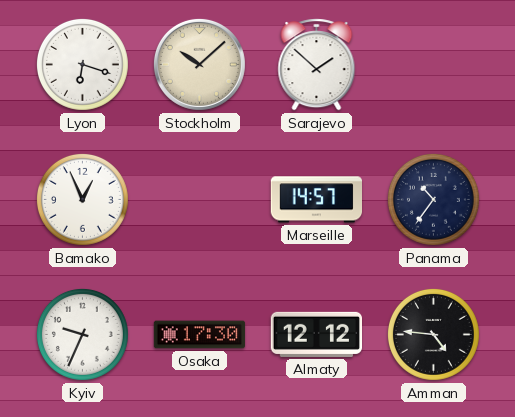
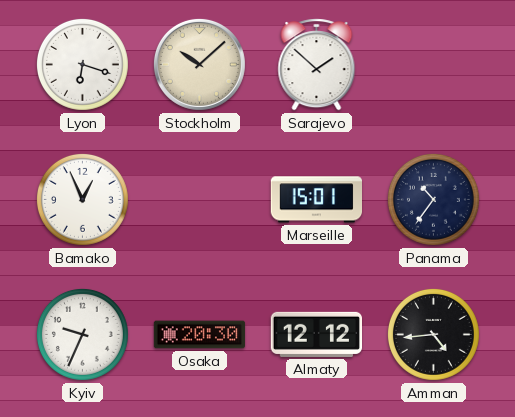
Marseille: 14:57 -> 15:01
Osaka: 17:30 -> 20:30
Amman: 4:46 -> 4:44
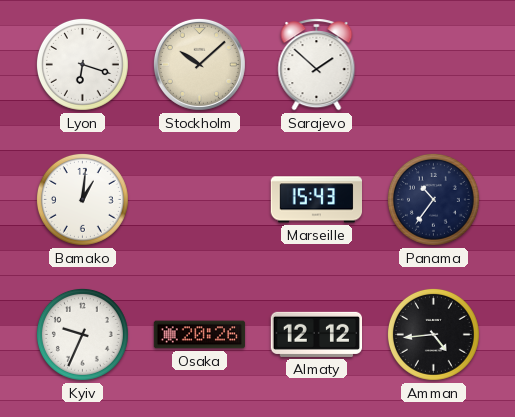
Bamako: 12:56 -> 1:01
Marseille: 15:01 -> 15:43
Osaka: 20:30 -> 20:26
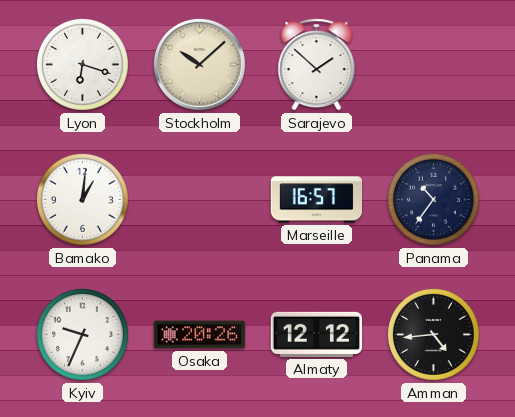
Marseille: 15:43 -> 16:57
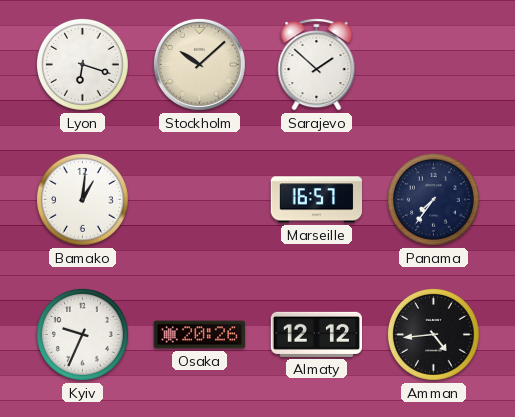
Panama: 10:36 -> 7:36
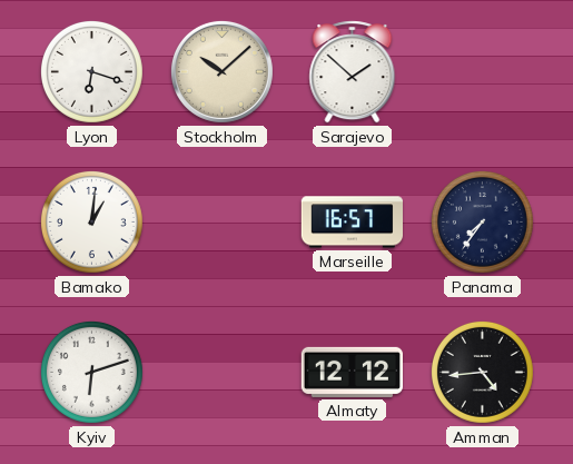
Kyiv: 9:34 -> 6:12
Osaka: 20:26 -> none
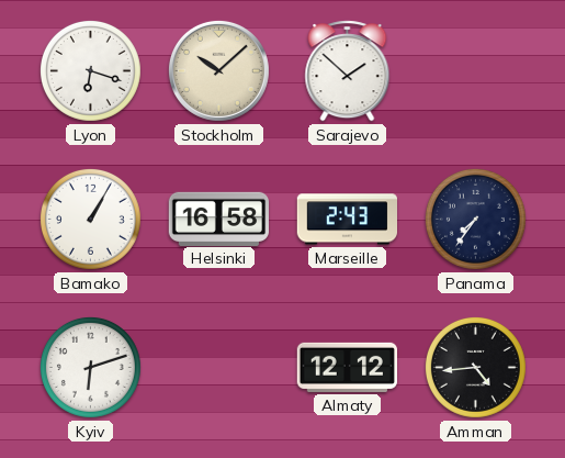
Bamako: 1:01 -> 1:05
Helsinki: none -> 16:58
Marseille: 16:57 -> 2:43
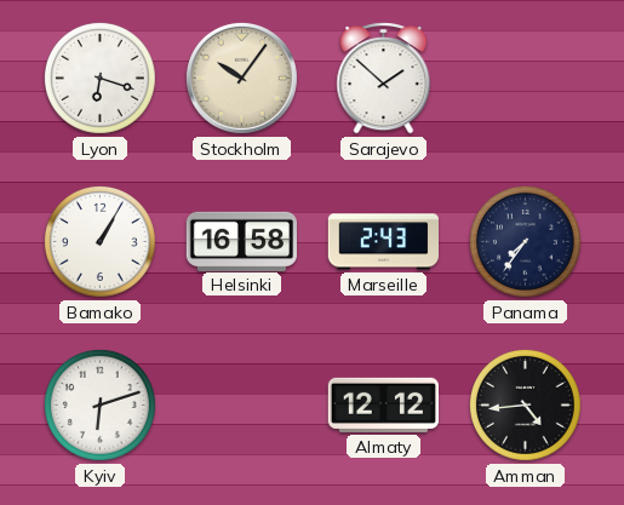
Stockholm: 10:08 -> 10:06
